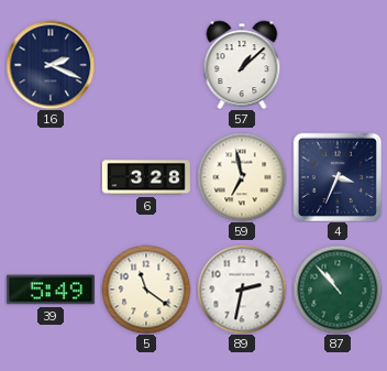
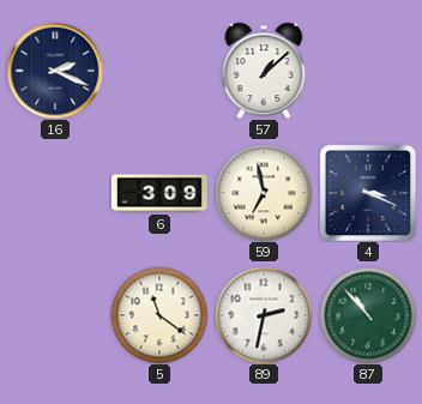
6: 3:28 -> 3:09
4: 3:34 -> 3:19
39: 5:49 -> none
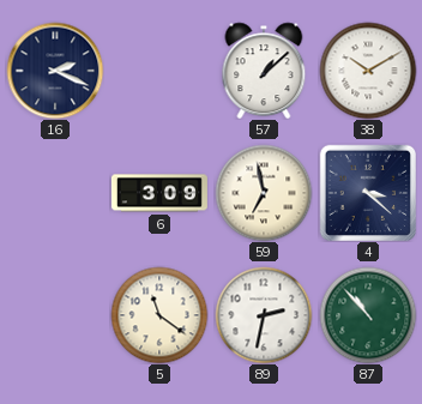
38: none -> 10:10
4: 3:19 -> 3:22
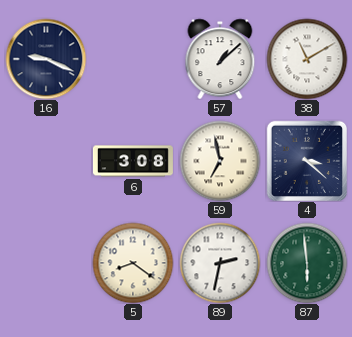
16: 2:19 -> 9:19
38: 10:10 -> 11:10
6: 3:09 -> 3:08
5: 11:21 -> 8:21
87: 10:53 -> 5:59
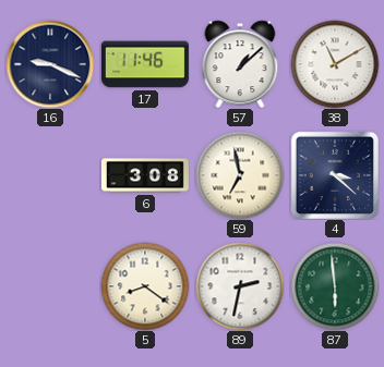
17: none -> 11:46
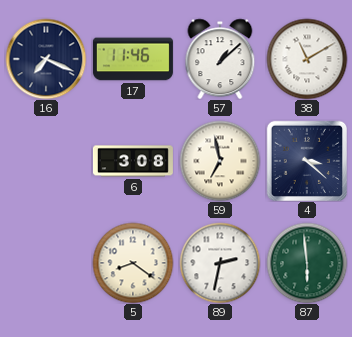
16: 9:19 -> 7:19
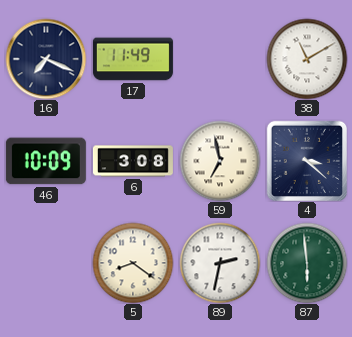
17: 11:46 -> 11:49
57: 1:08 -> none
46: none -> 10:09
